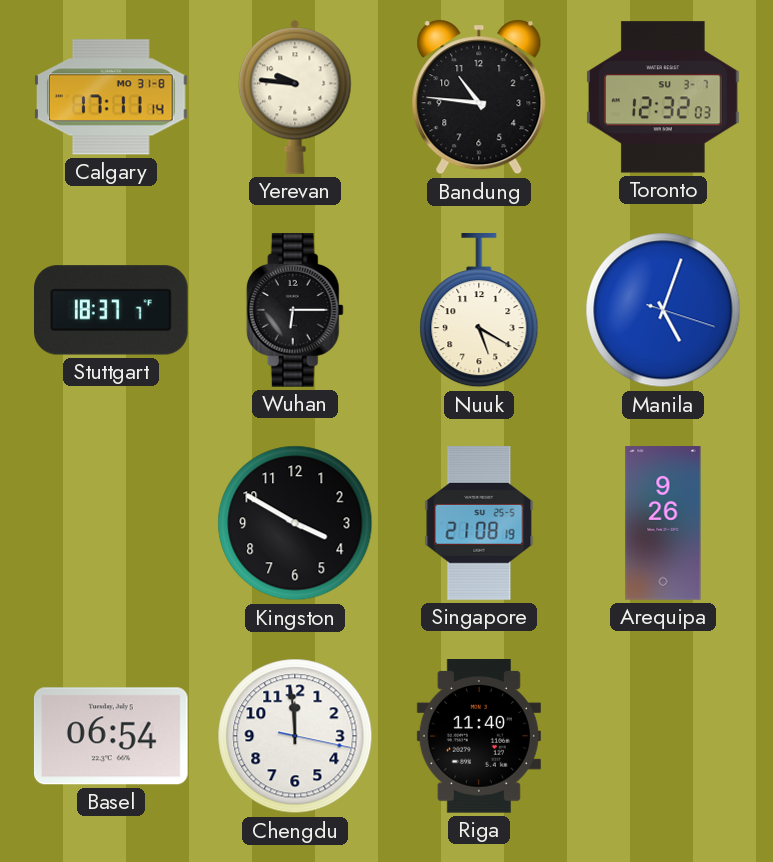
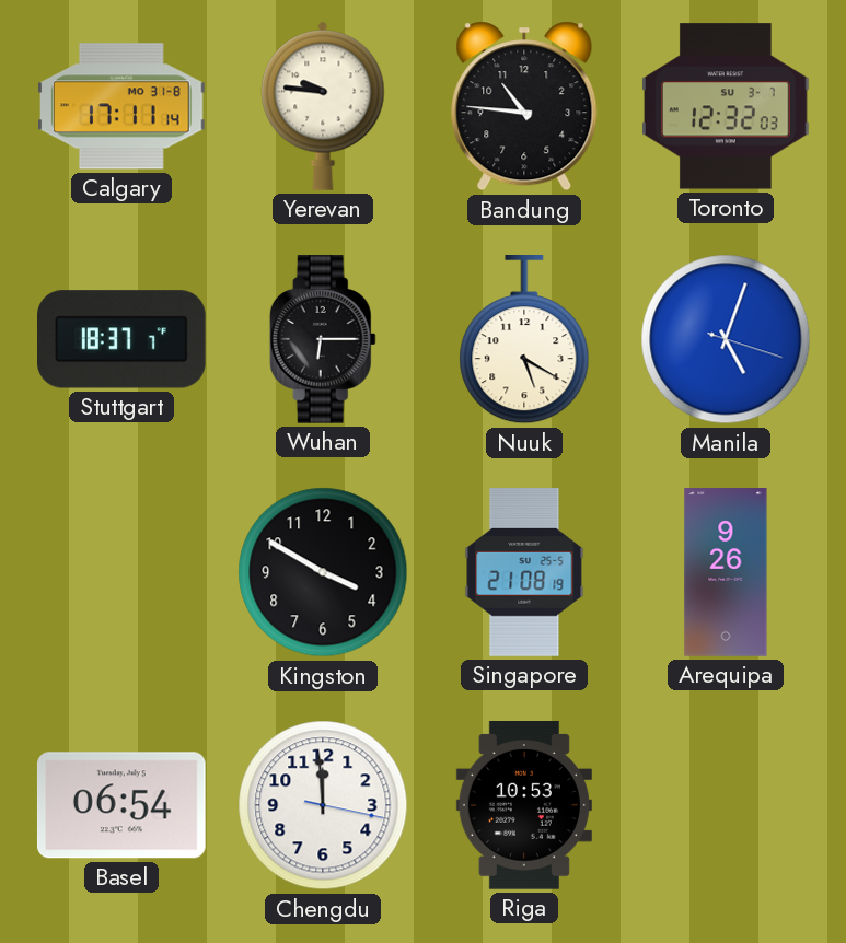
Riga: 11:40 -> 10:53
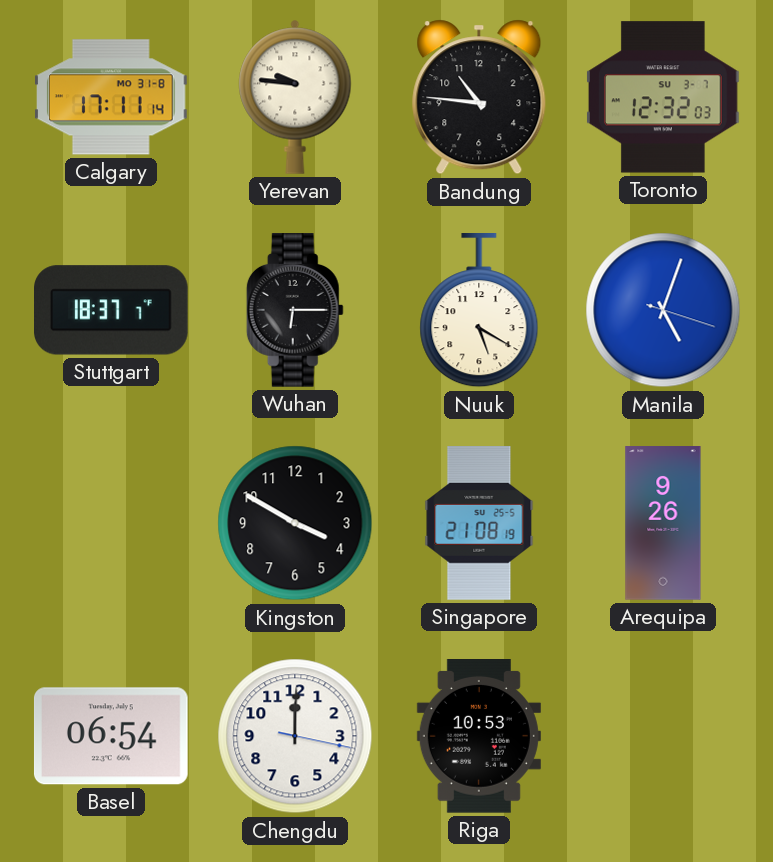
Chengdu: 11:59 -> 12:00
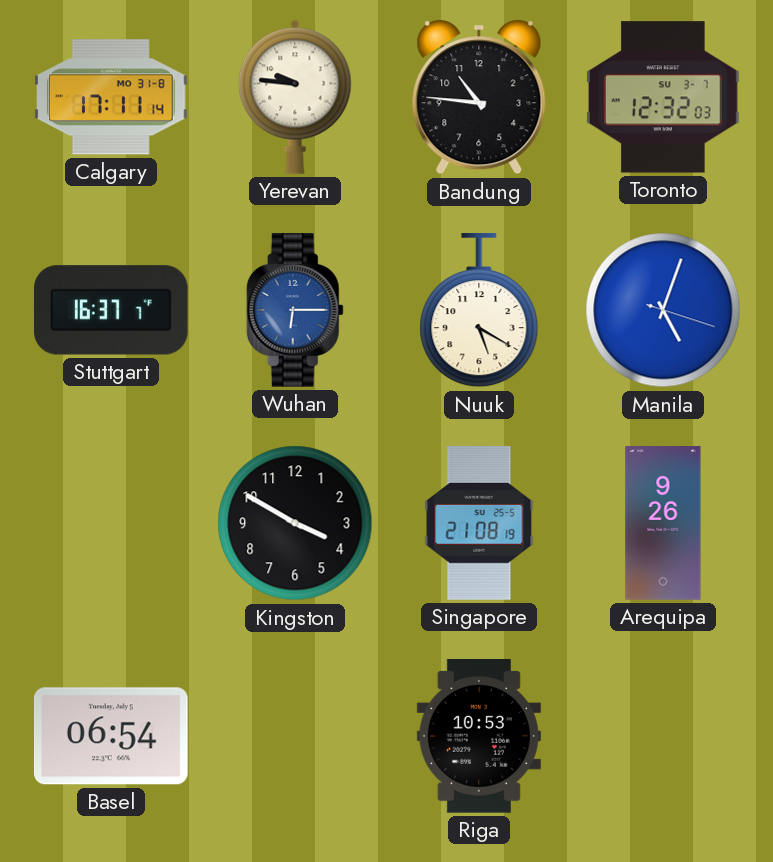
Stuttgart: 18:37 -> 16:37
Wuhan dial: black -> blue
Chengdu: 12:00 -> none
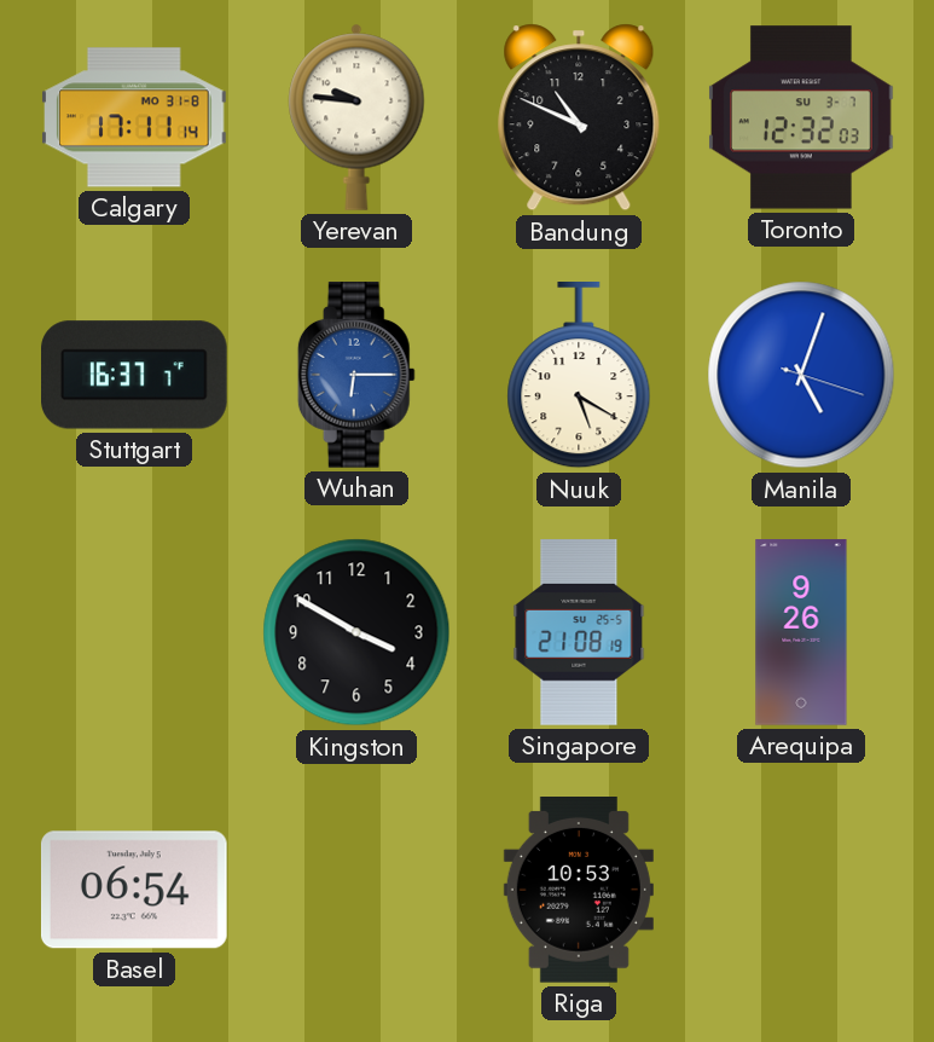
Bandung: 10:46 -> 10:49
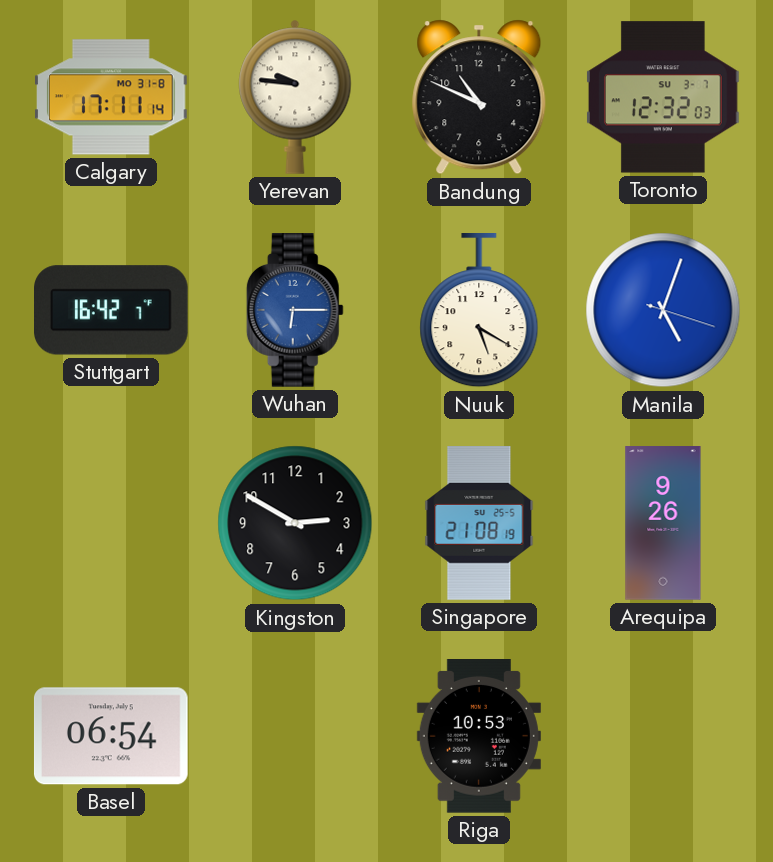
Stuttgart: 16:37 -> 16:42
Kingston: 3:50 -> 2:50
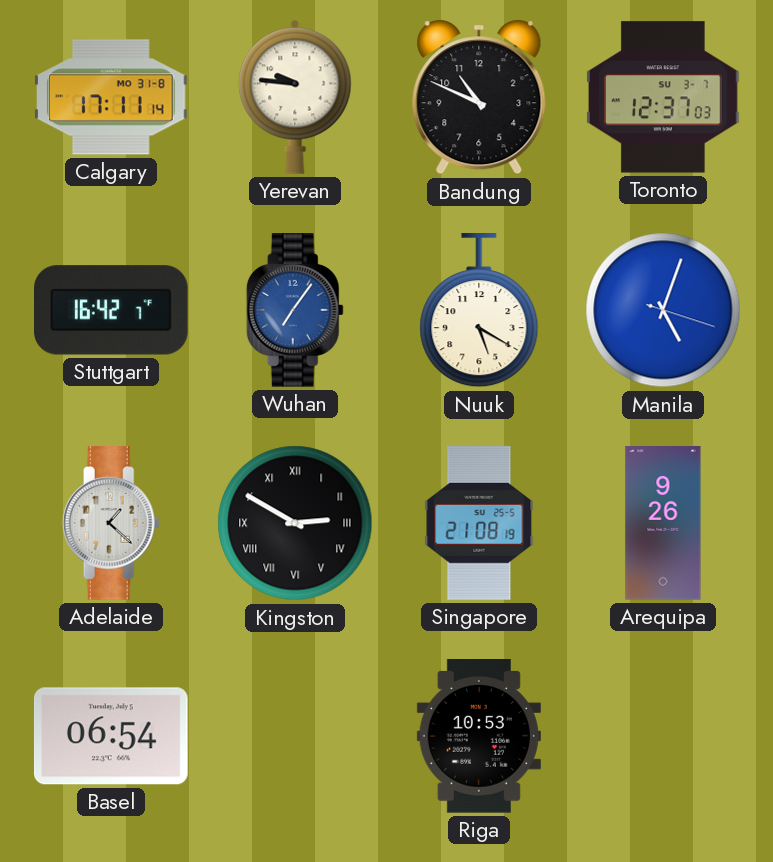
Toronto: 12:32 -> 12:37
Wuhan: 6:15 -> 7:06
Adelaide: none -> 1:22
Kingston numerals: Arabic -> Roman
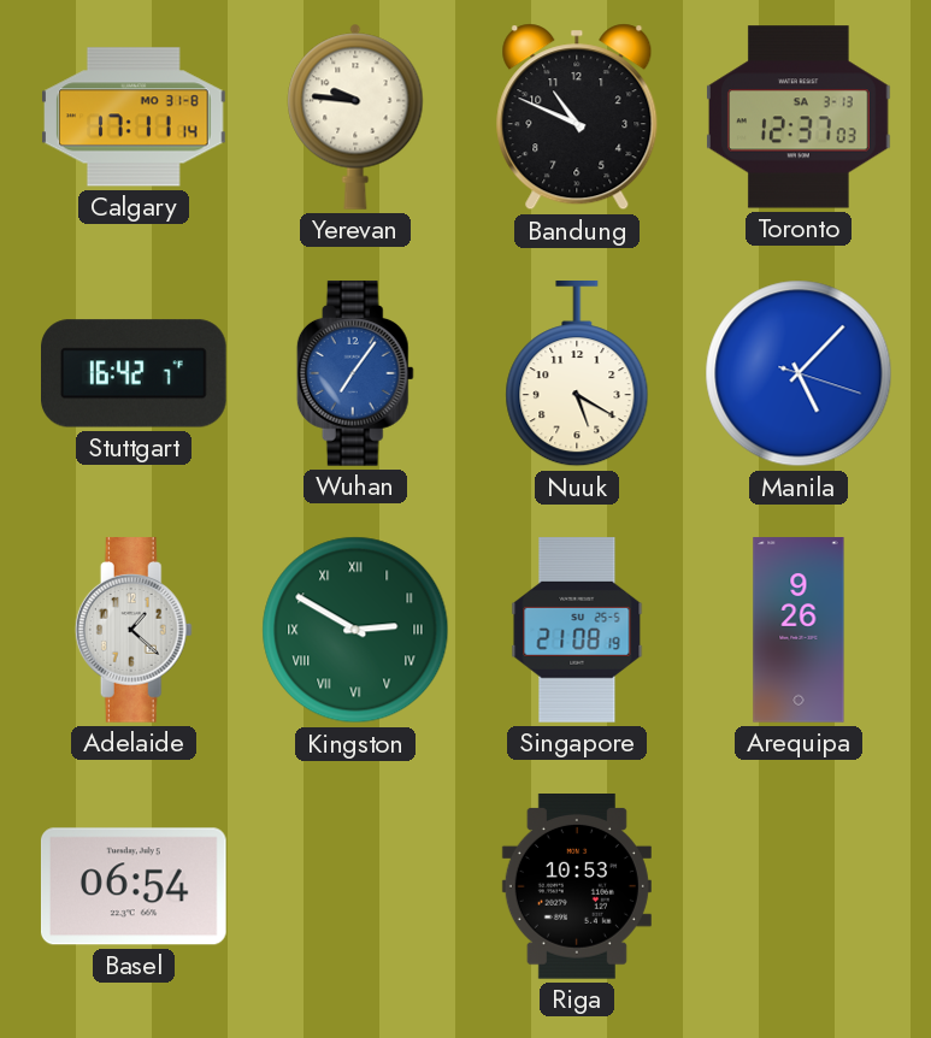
Toronto date: SU 3-7 -> SA 3-13
Manila: 5:03 -> 5:07
Kingston dial: black -> green
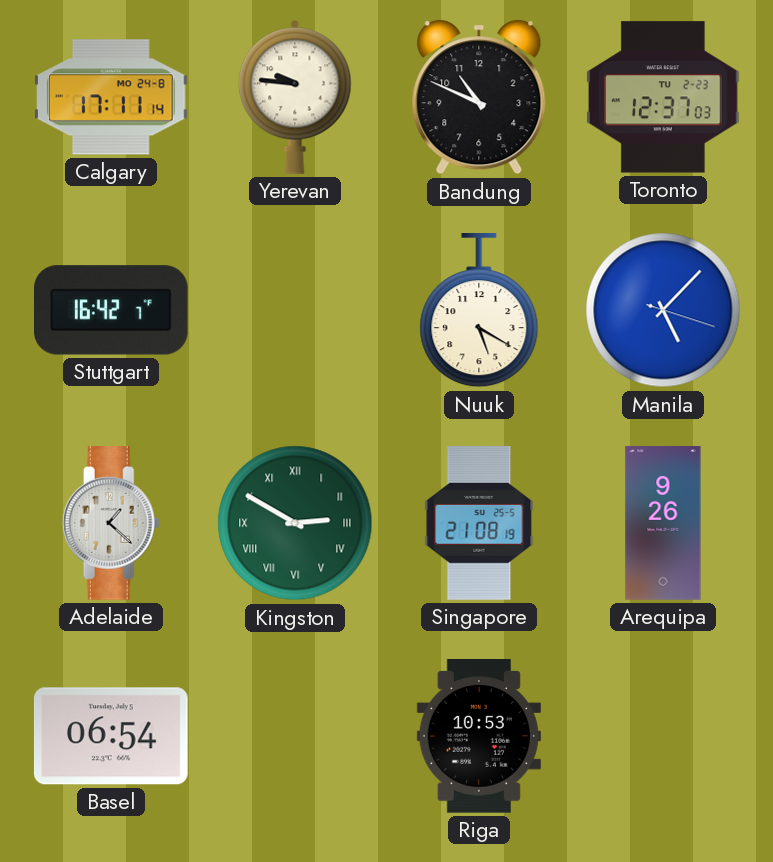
Calgary date: MO 31-8 -> MO 24-8
Toronto date: SA 3-13 -> TU 2-23
Wuhan: 7:06 -> none
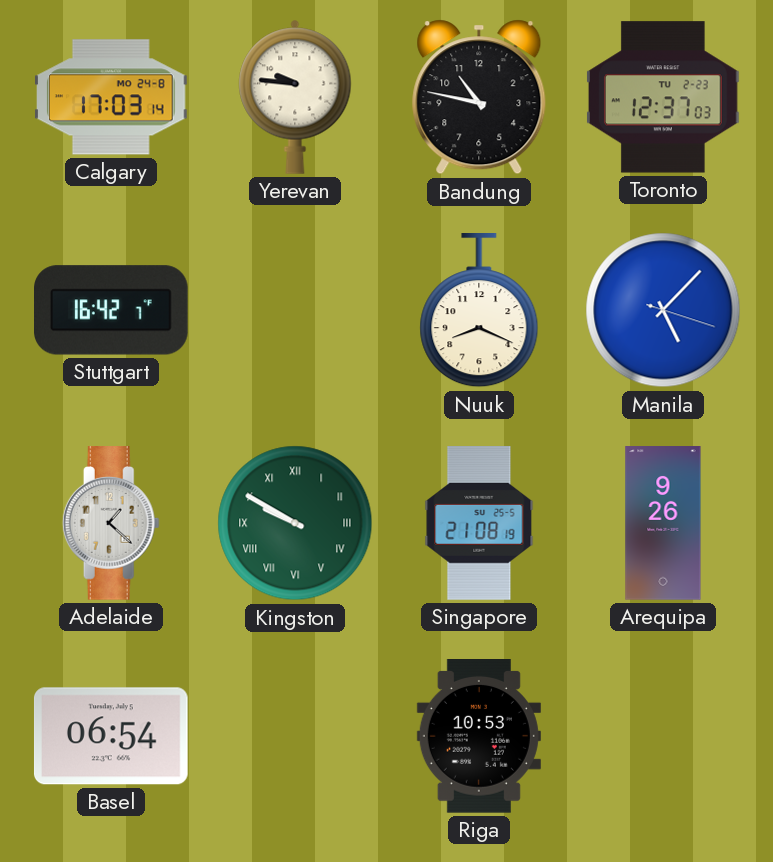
Calgary: 17:11 -> 17:03
Bandung: 10:49 -> 10:47
Nuuk: 5:20 -> 8:19
Kingston: 2:50 -> 9:50
